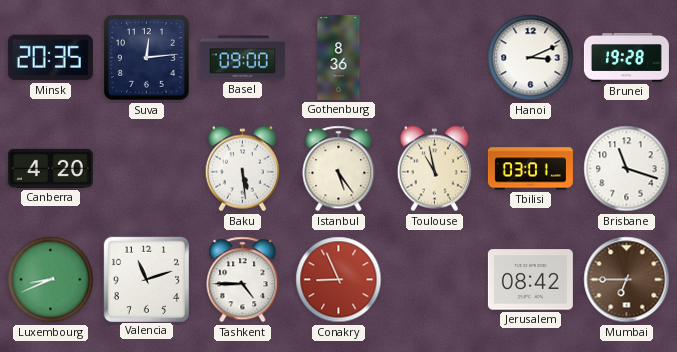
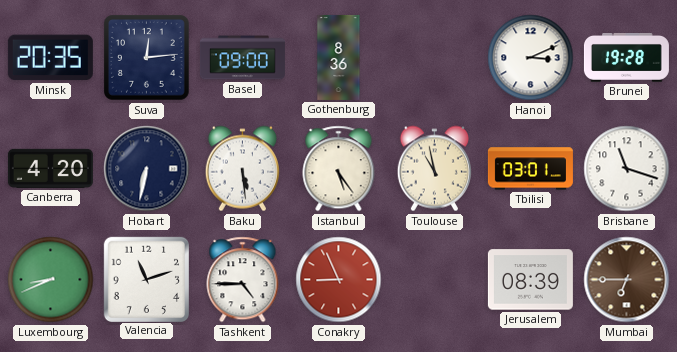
Hobart: none -> 6:32
Jerusalem: 08:42 -> 08:39
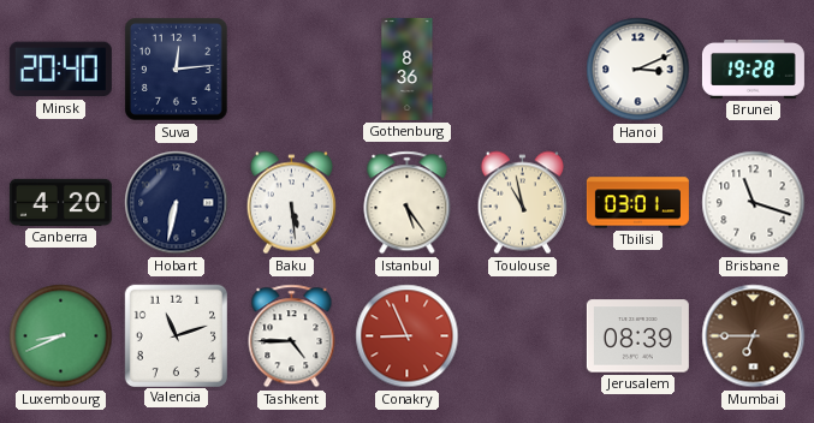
Minsk: 20:35 -> 20:40
Basel: 09:00 -> none
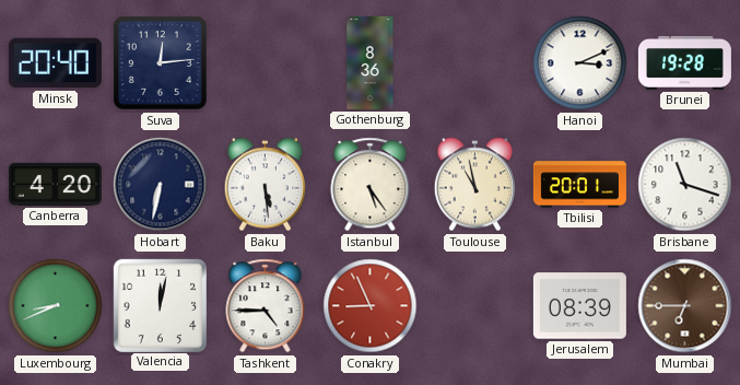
Tbilisi: 03:01 -> 20:01
Valencia: 11:12 -> 12:02
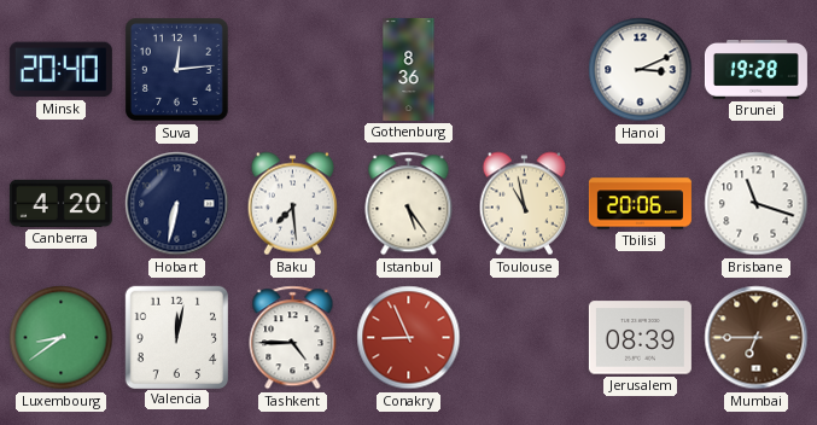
Baku: 5:29 -> 7:29
Tbilisi: 20:01 -> 20:06
Luxembourg: 8:41 -> 8:39
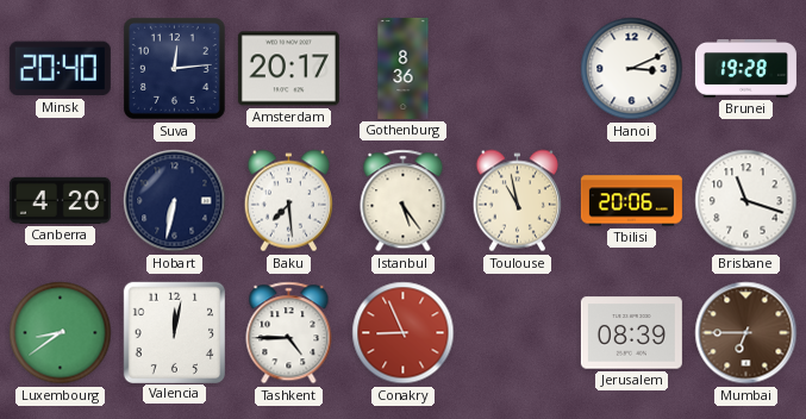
Amsterdam: none -> 20:17
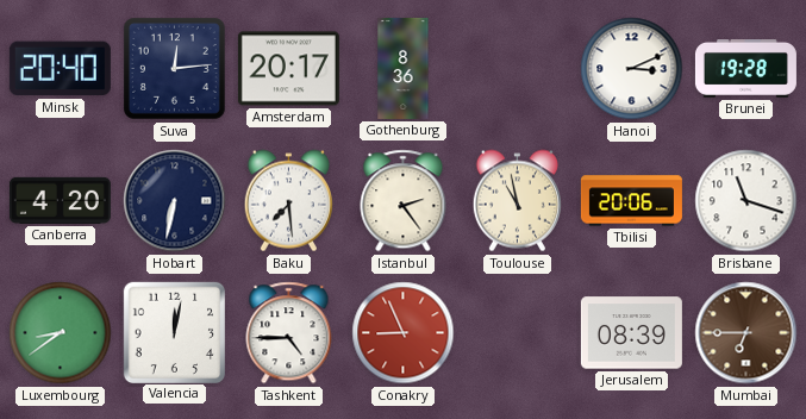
Istanbul: 5:24 -> 2:24
